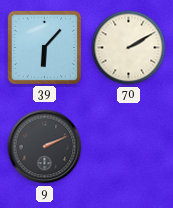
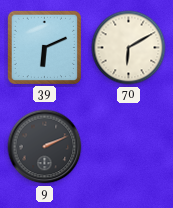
39: 6:07 -> 6:11
70: 2:10 -> 6:10
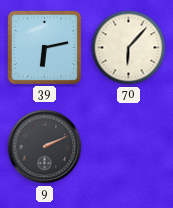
39: 6:11 -> 6:13
70: 6:10 -> 6:07
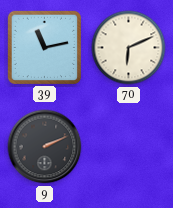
39: 6:13 -> 11:13
70: 6:07 -> 6:11
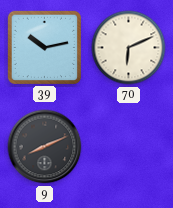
39: 11:13 -> 10:13
9: 2:11 -> 8:11
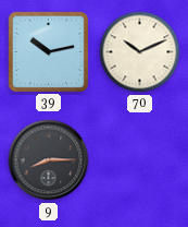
70: 6:11 -> 10:11
9: 8:11 -> 8:15
